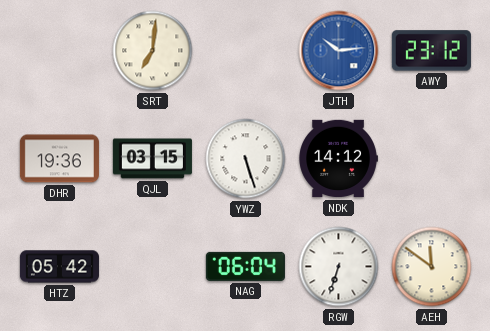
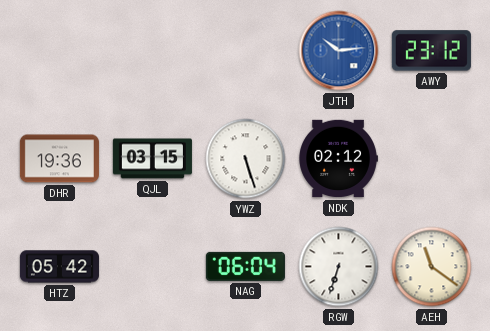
SRT: 7:01 -> none
NDK: 14:12 -> 02:12
AEH: 11:51 -> 11:21
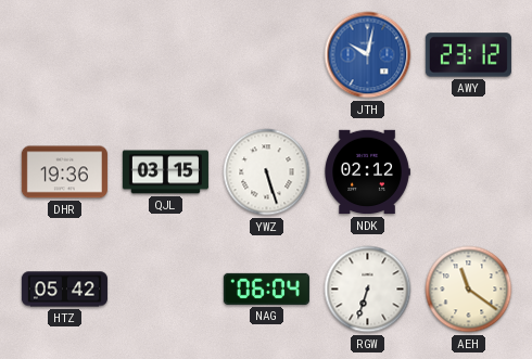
JTH: 10:14 -> 10:02
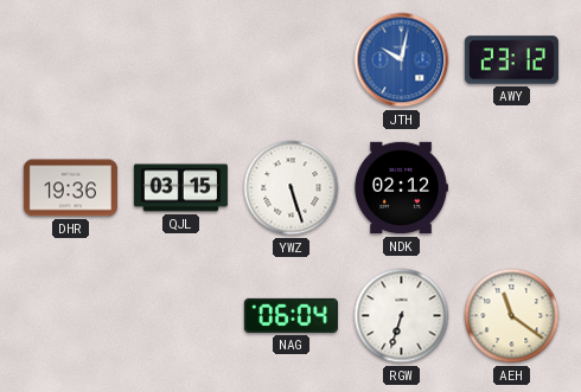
HTZ: 05:42 -> none
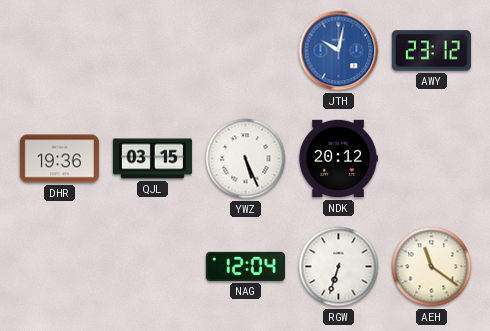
YWZ: 5:27 -> 5:26
NDK: 02:12 -> 20:12
NAG: 06:04 -> 12:04
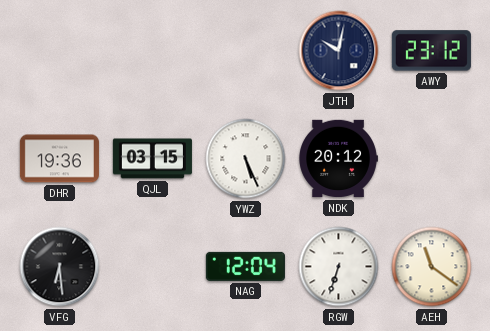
JTH dial: blue -> navy
VFG: none -> 6:29
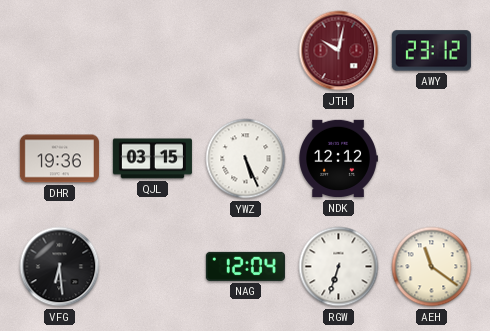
JTH dial: navy -> burgundy
NDK: 20:12 -> 12:12
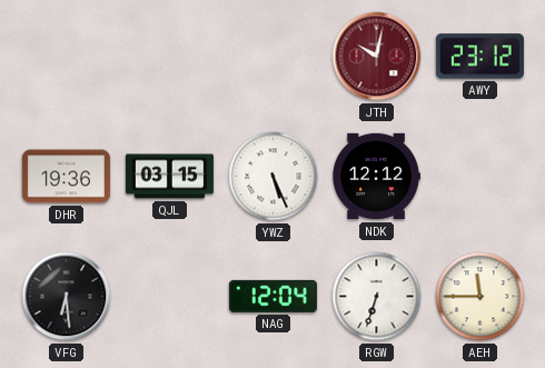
AEH: 11:21 -> 11:45
